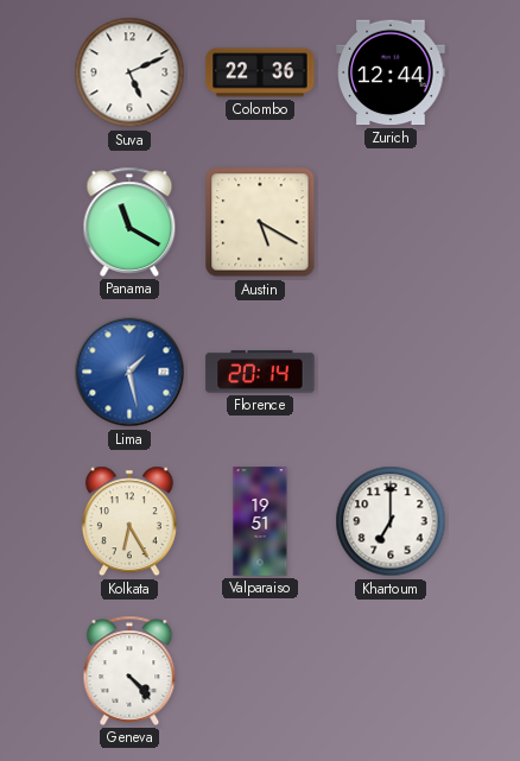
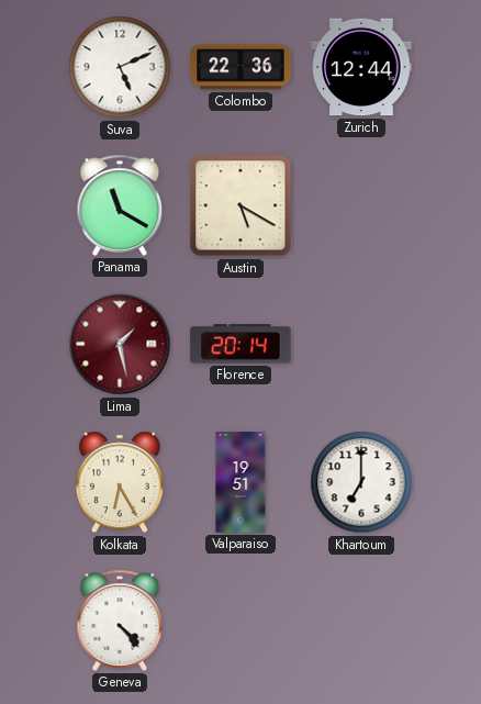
Lima dial: blue -> burgundy
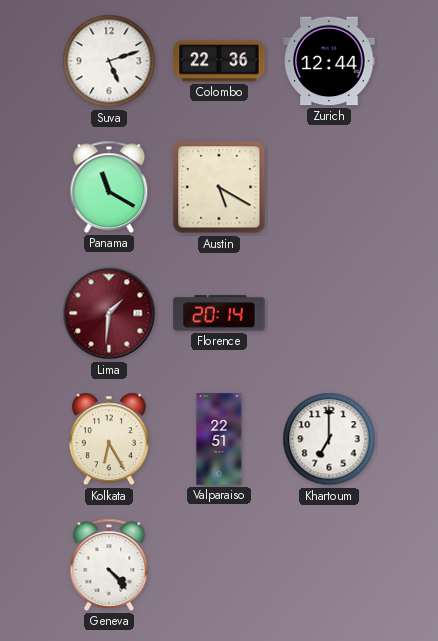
Suva: 5:11 -> 5:12
Lima: 1:28 -> 1:31
Valparaiso: 19:51 -> 22:51
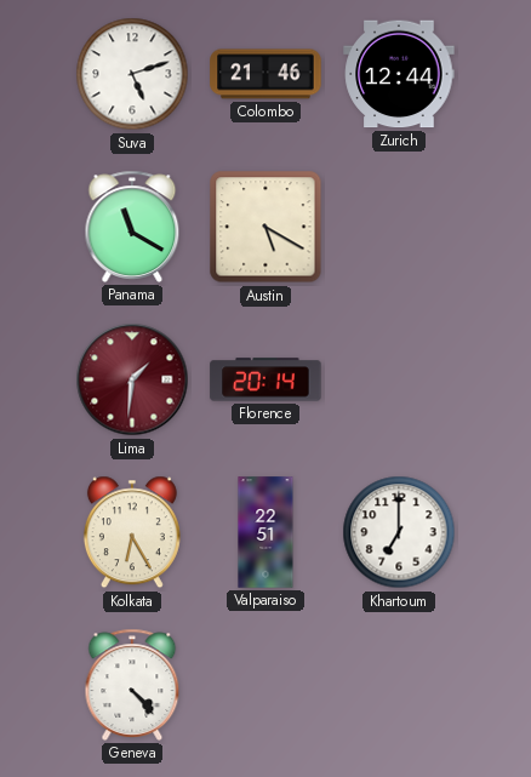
Colombo: 22:36 -> 21:46
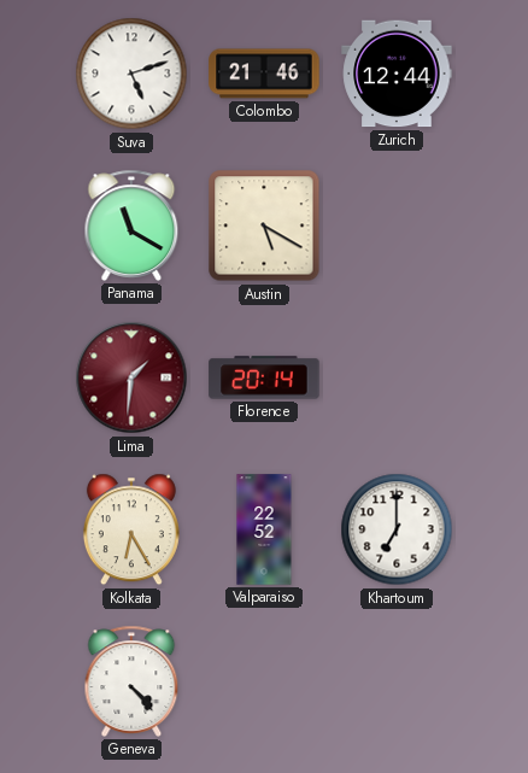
Valparaiso: 22:51 -> 22:52
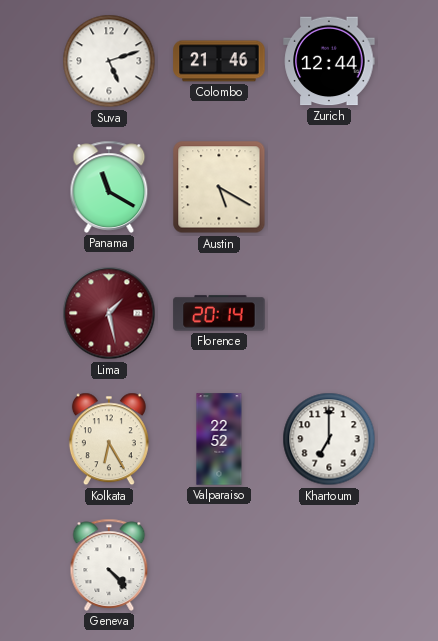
Lima: 1:31 -> 1:28
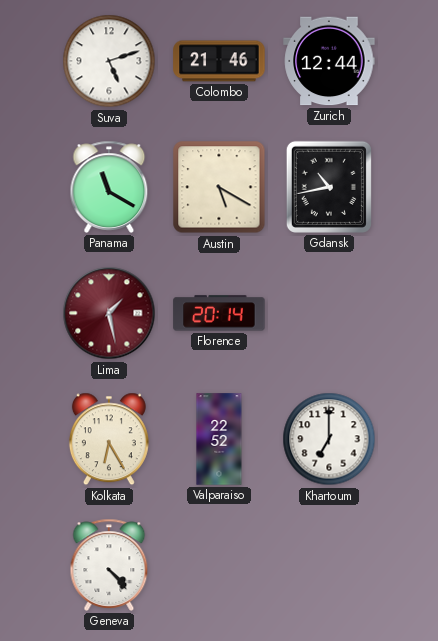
Gdansk: none -> 10:43
